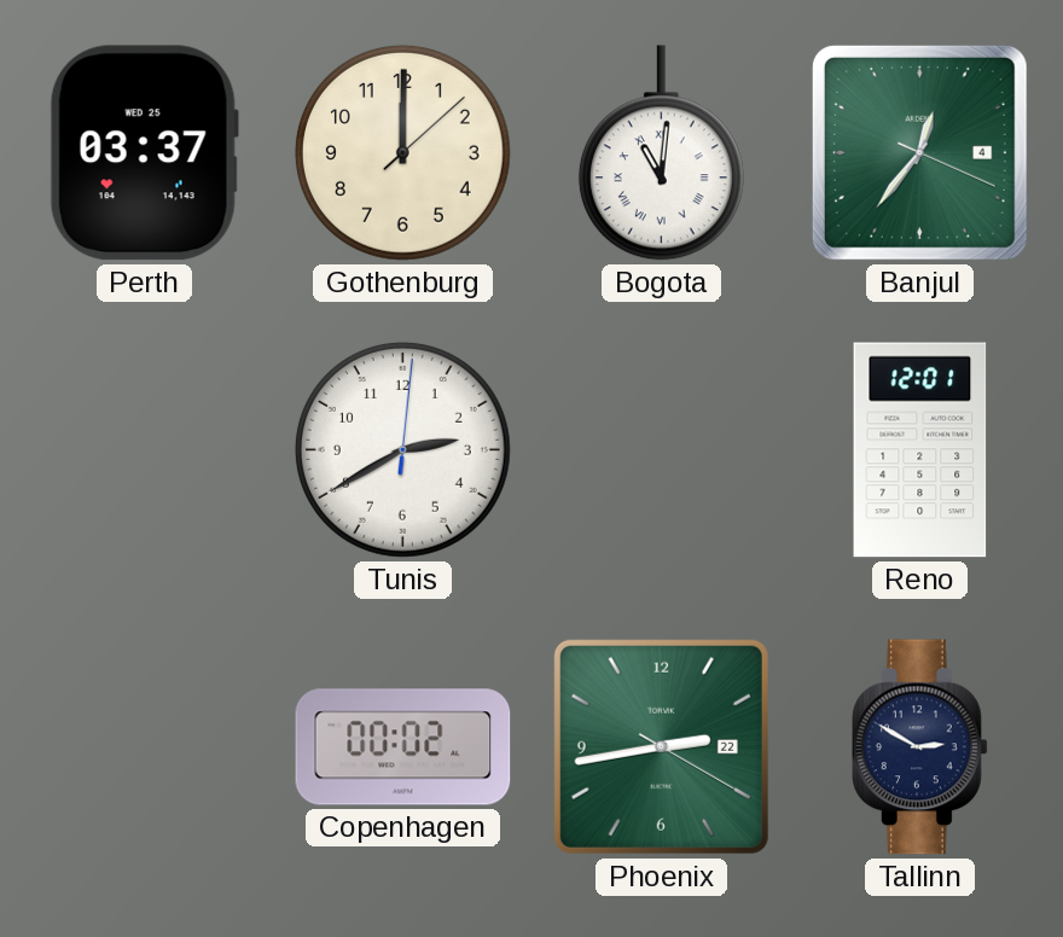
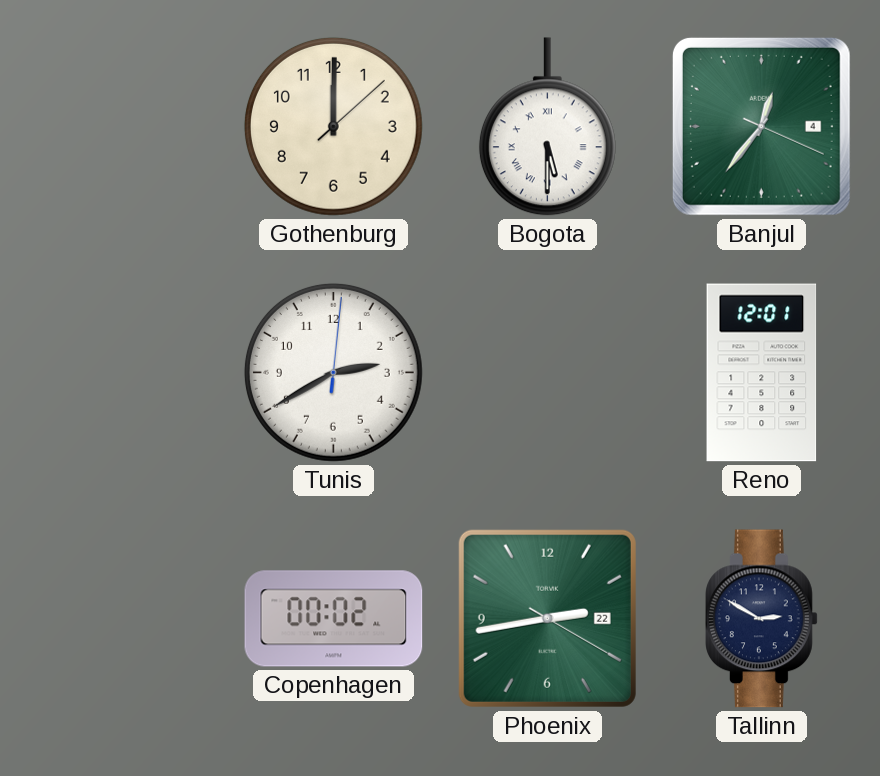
Perth: 03:37 -> none
Bogota: 11:01 -> 5:30
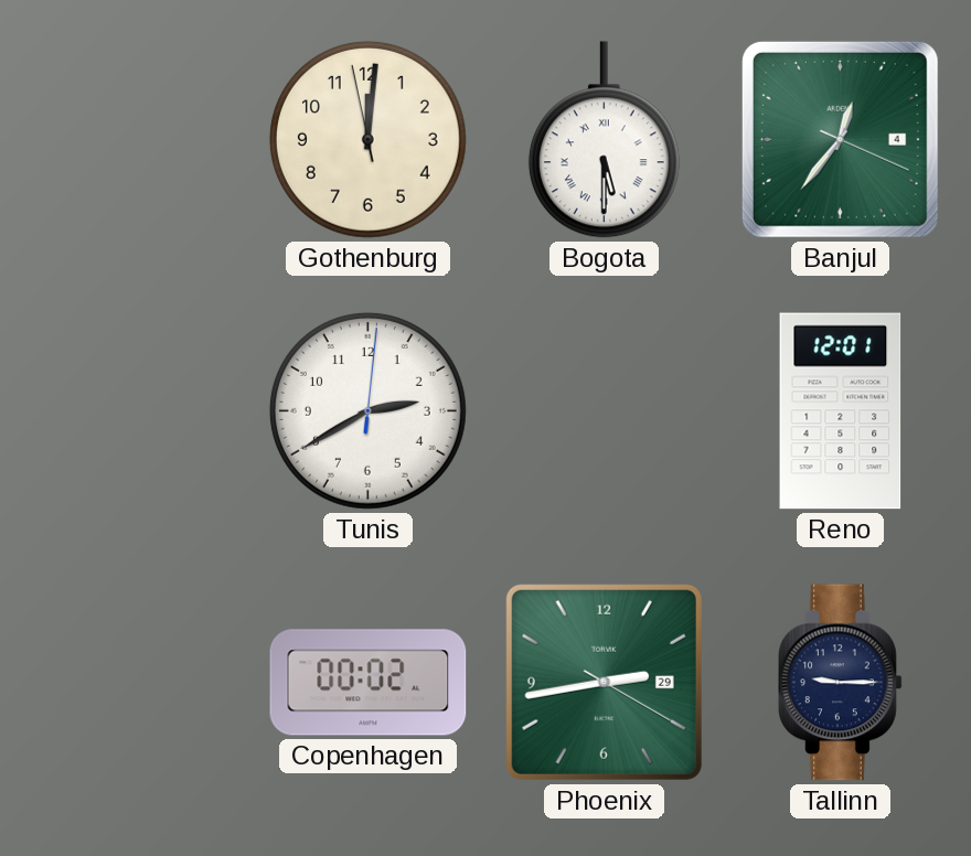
Gothenburg: 12:00:08 -> 12:00:58
Phoenix date: 22 -> 29
Tallinn: 2:50 -> 9:15
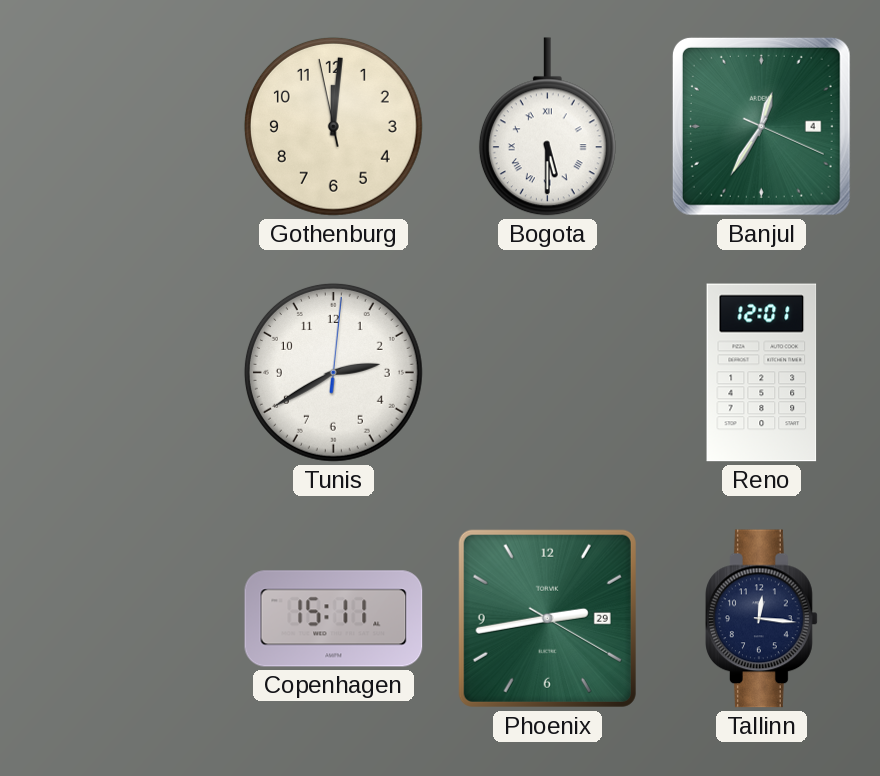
Banjul: 12:36 -> 12:35
Copenhagen: 00:02 -> 15:11
Tallinn: 9:15 -> 12:16
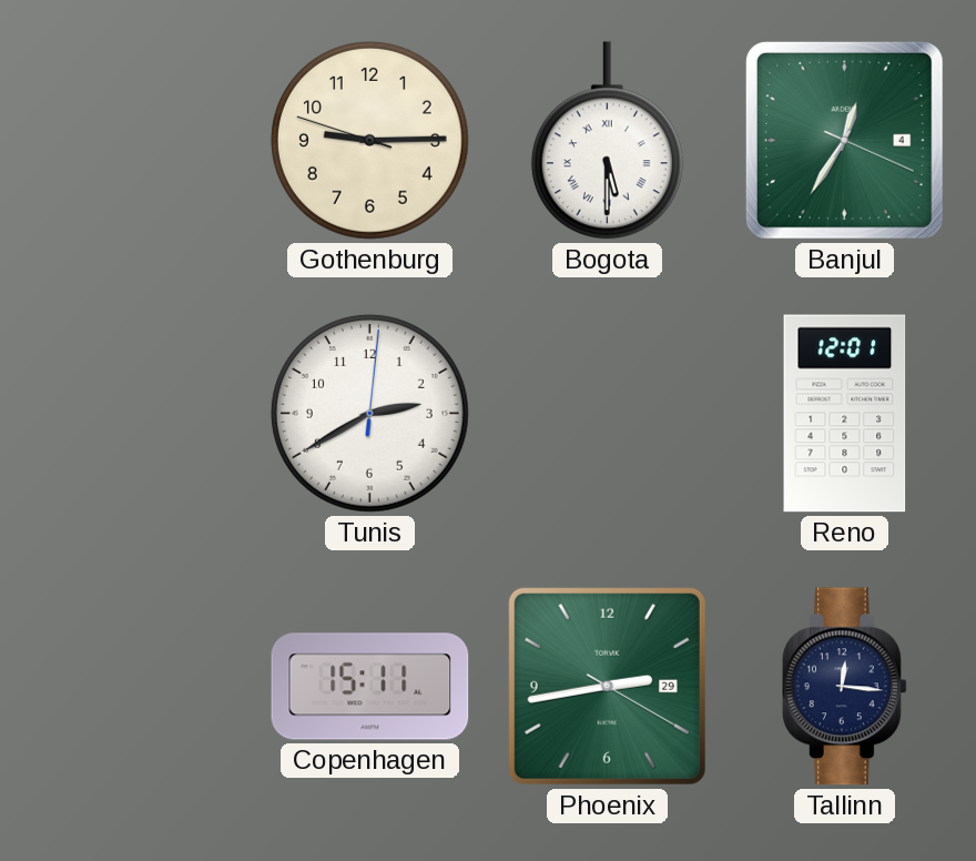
Gothenburg: 12:00 -> 9:14
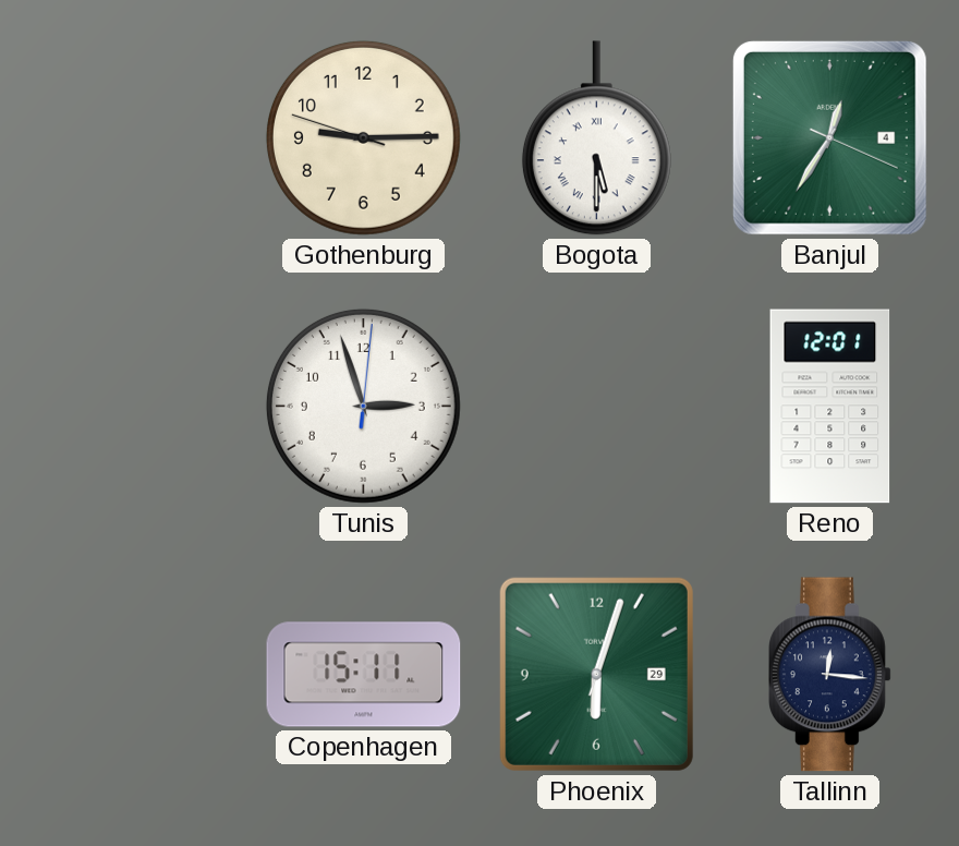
Tunis: 2:40 -> 2:57
Phoenix: 2:43 -> 6:03
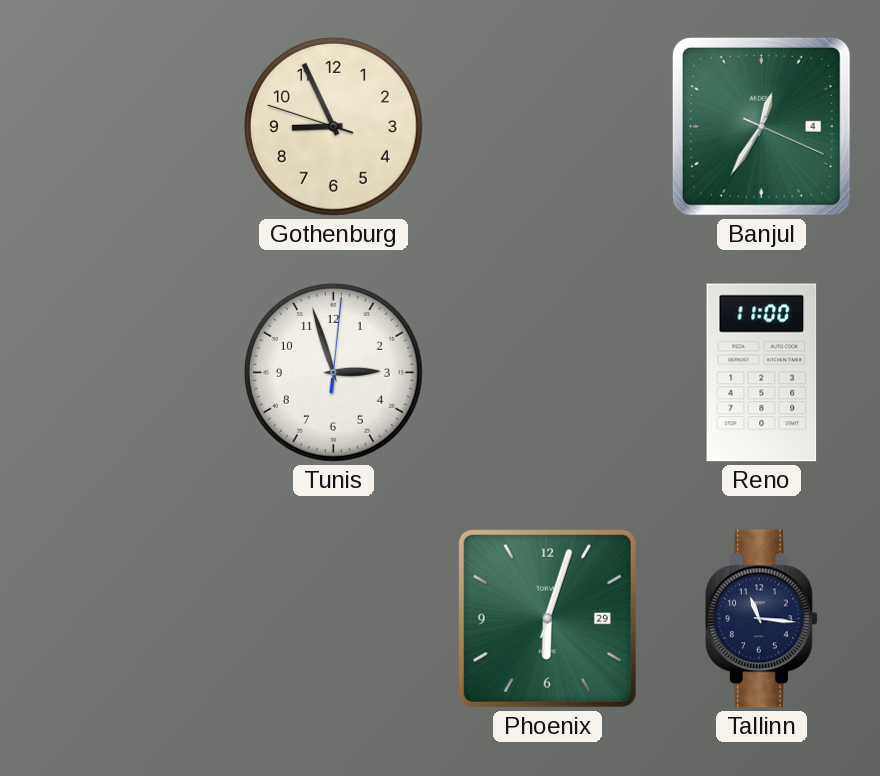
Gothenburg: 9:14 -> 8:55
Bogota: 5:30 -> none
Reno: 12:01 -> 11:00
Copenhagen: 15:11 -> none
Tallinn: 12:16 -> 11:16
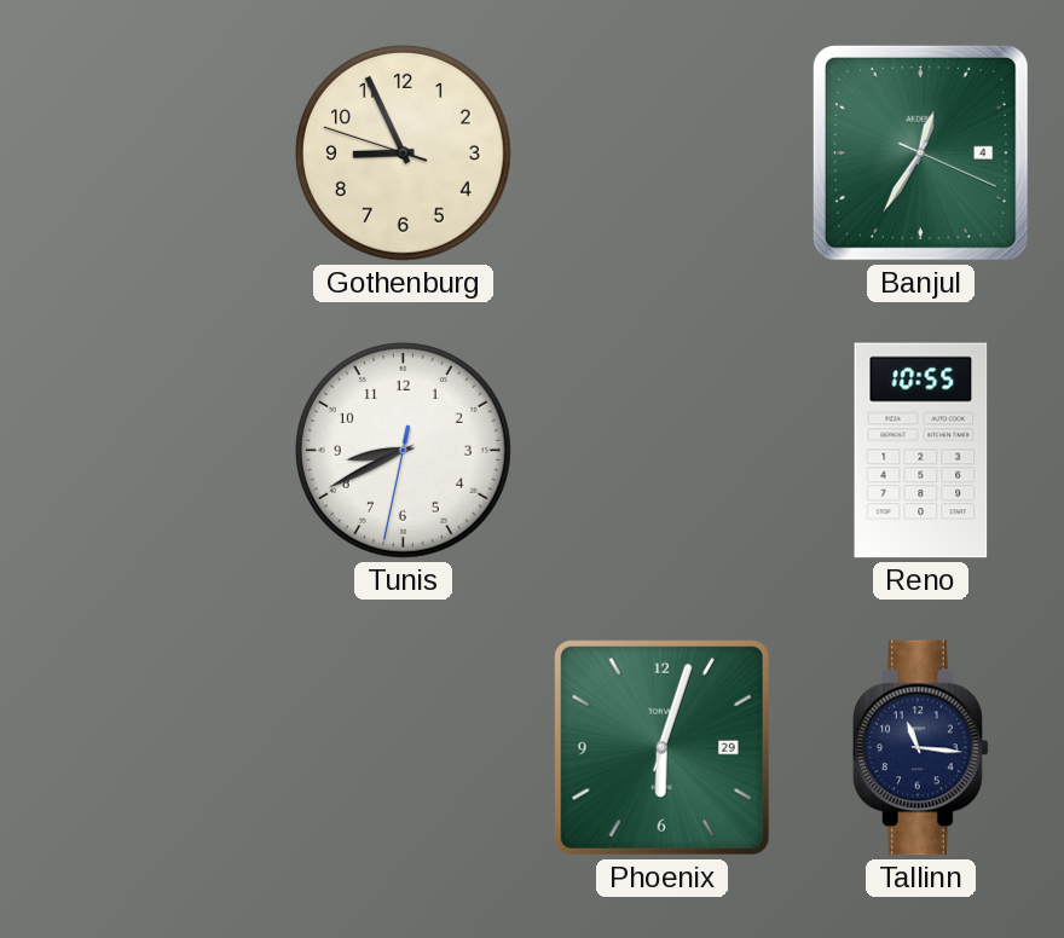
Tunis: 2:57 -> 8:40
Reno: 11:00 -> 10:55
